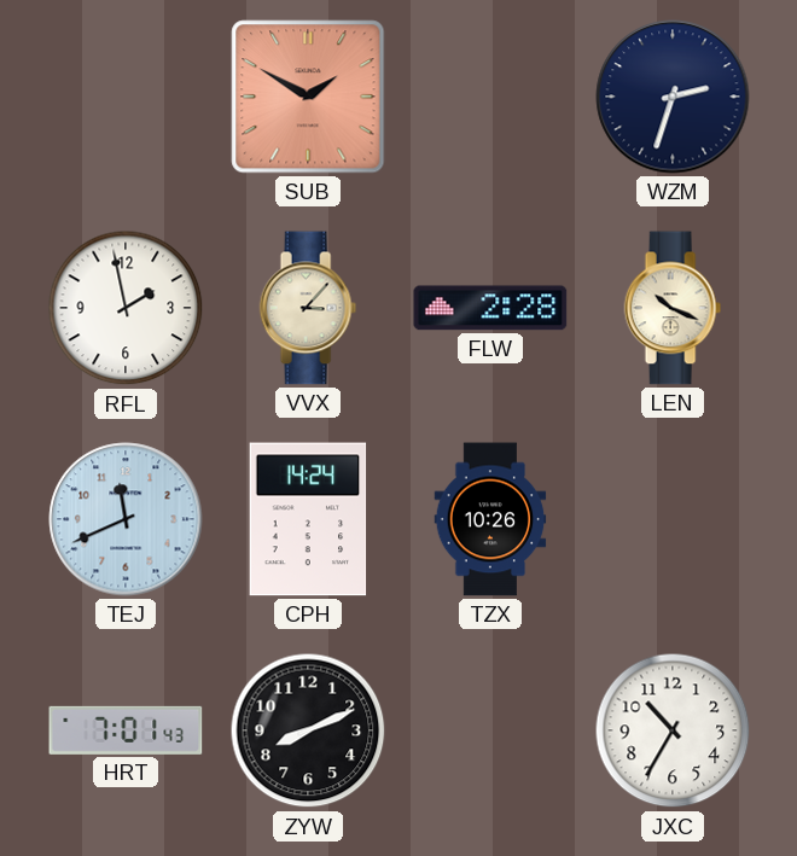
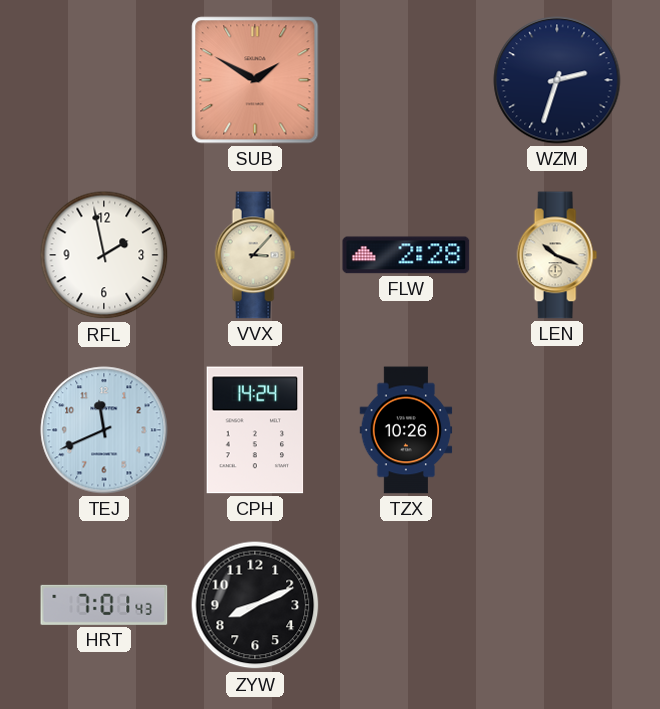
JXC: 10:35 -> none
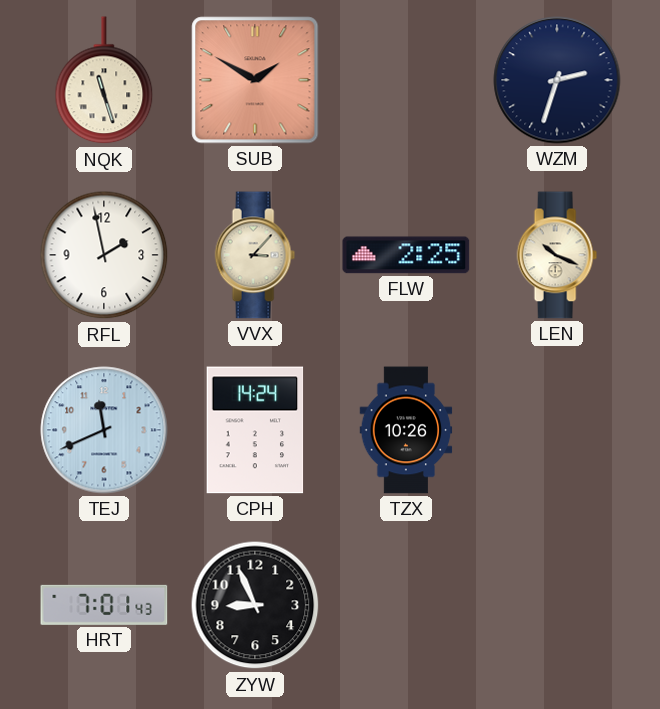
NQK: none -> 11:27
FLW: 2:28 -> 2:25
ZYW: 8:11 -> 8:56
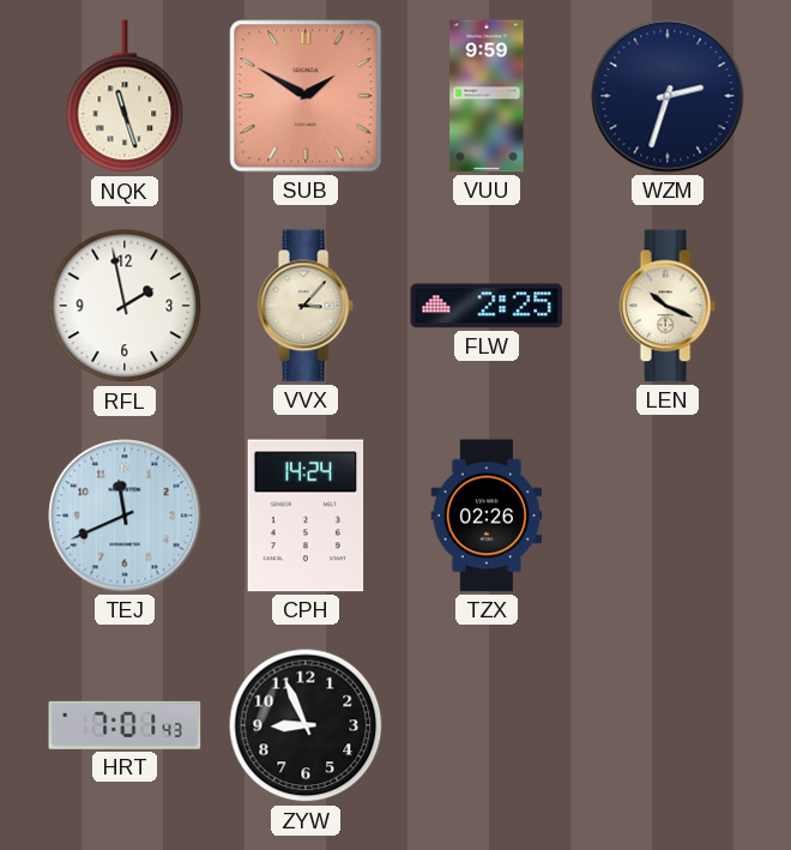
VUU: none -> 9:59
TZX: 10:26 -> 02:26
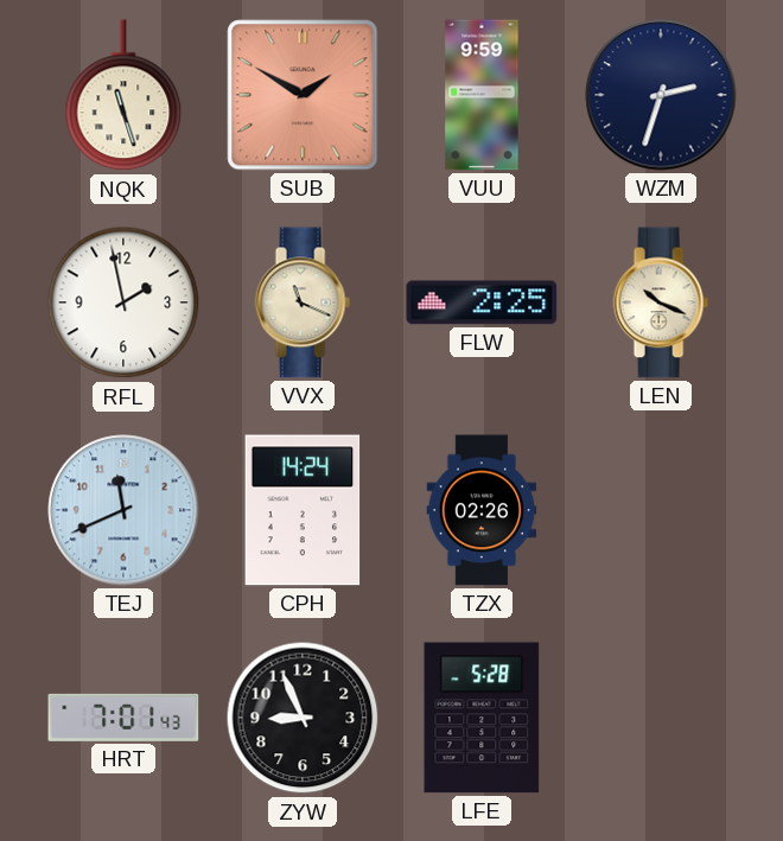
VVX: 3:07 -> 11:19
LFE: none -> 5:28
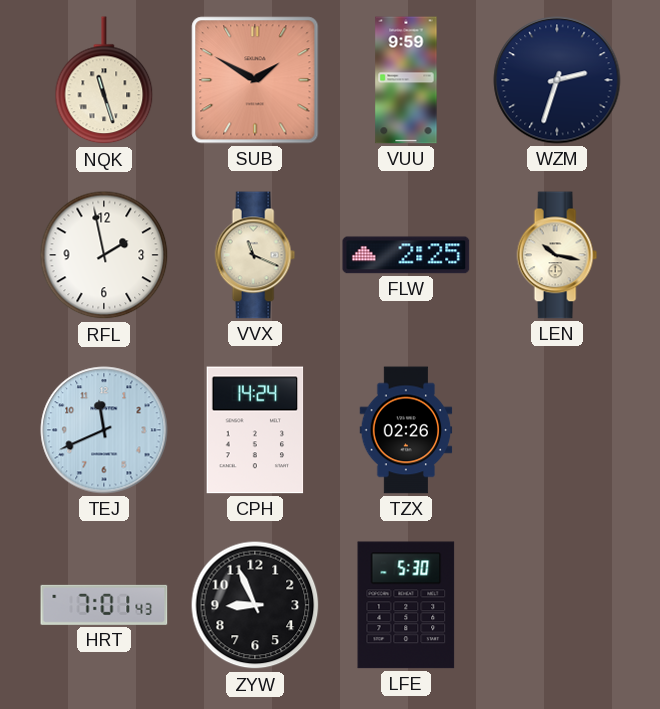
LEN: 10:19 -> 10:17
LFE: 5:28 -> 5:30
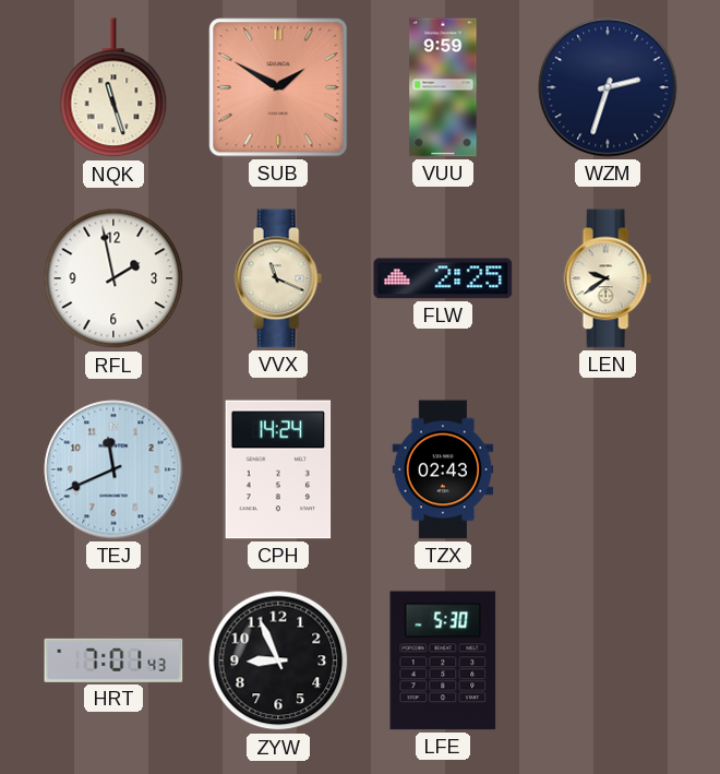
LEN: 10:17 -> 9:39
TZX: 02:26 -> 02:43
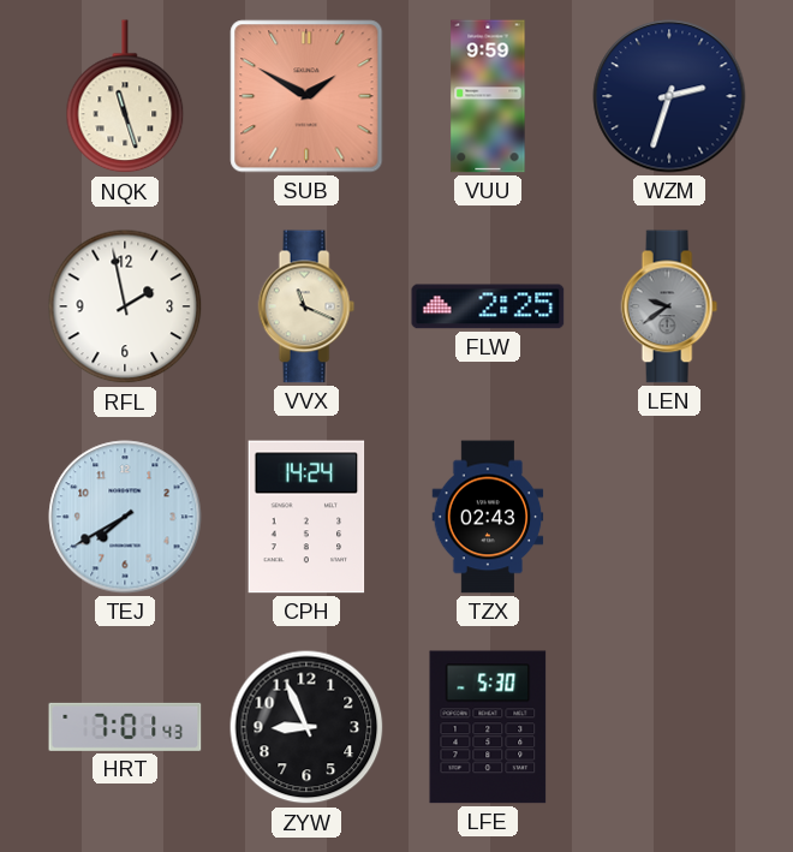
LEN dial: cream -> grey
TEJ: 11:41 -> 7:40
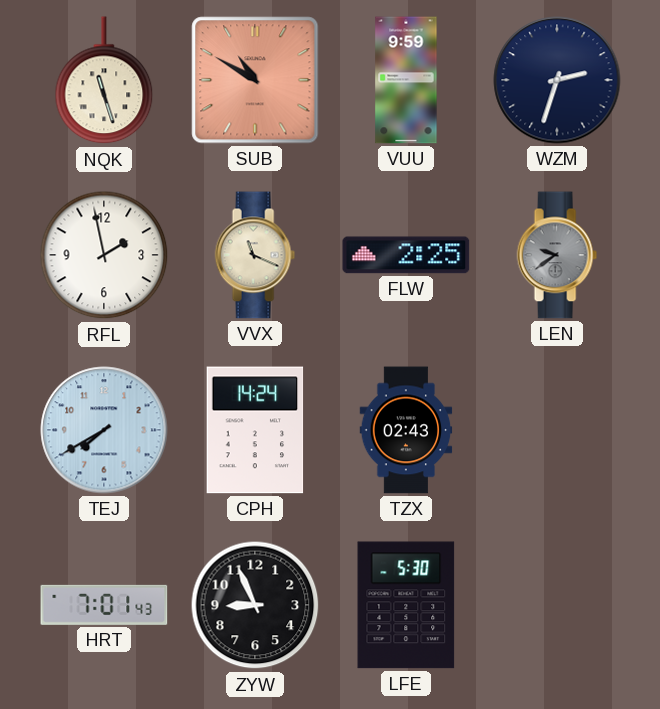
SUB: 1:50 -> 10:50
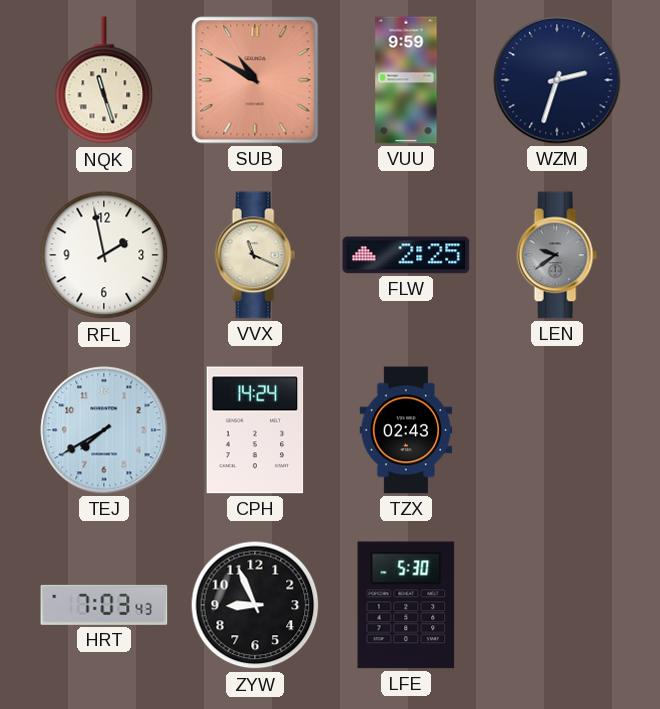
HRT: 7:01 -> 7:03
